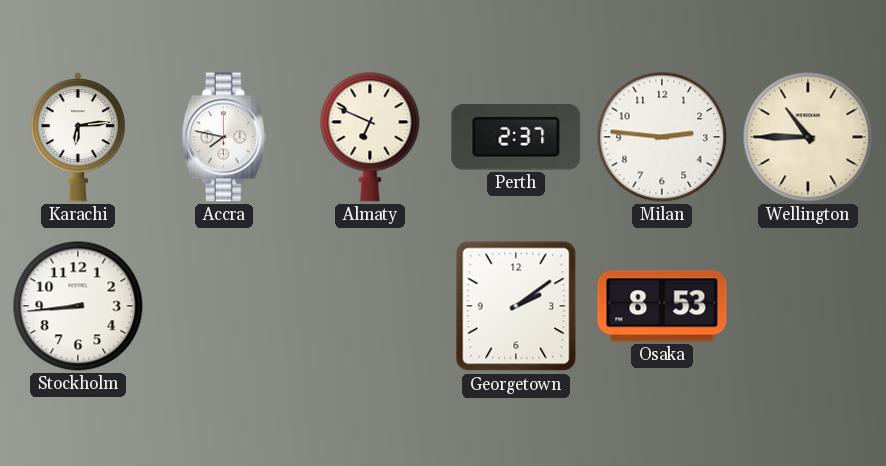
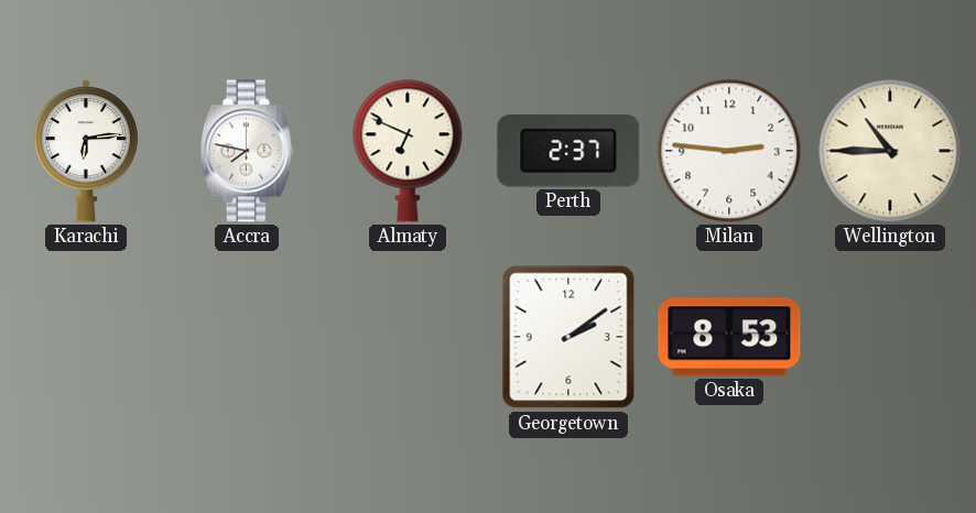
Stockholm: 8:44 -> none
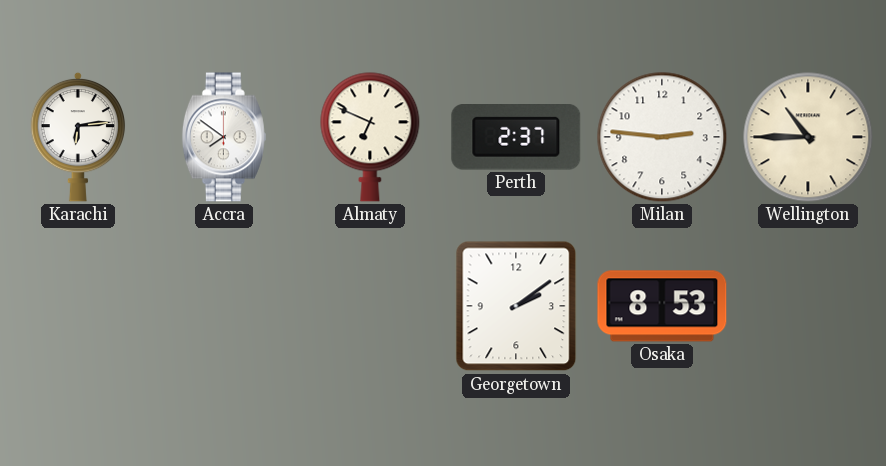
Accra: 7:47 -> 7:51
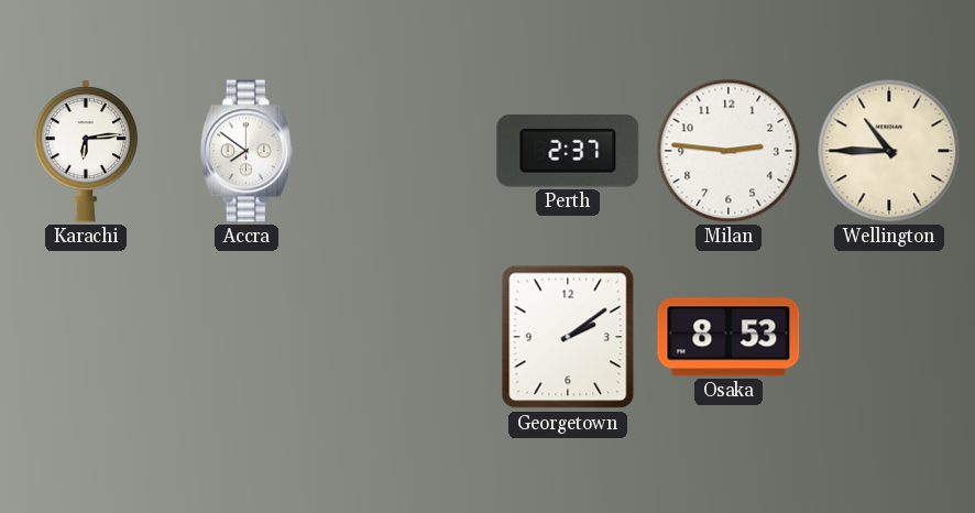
Almaty: 6:49 -> none
